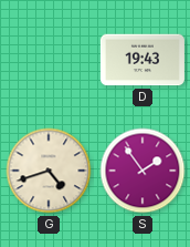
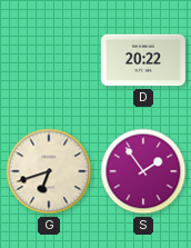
D: 19:43 -> 20:22
G: 4:42 -> 6:42
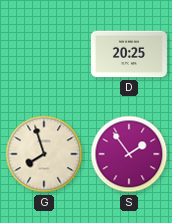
D: 20:22 -> 20:25
G: 6:42 -> 7:57
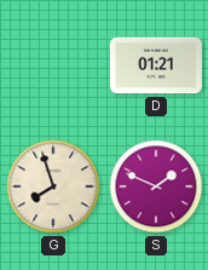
D: 20:25 -> 01:21
S: 1:54 -> 1:49
